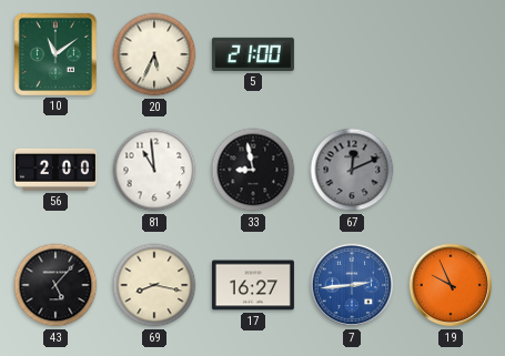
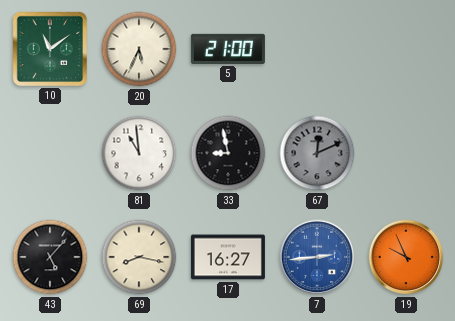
56: 2:00 -> none
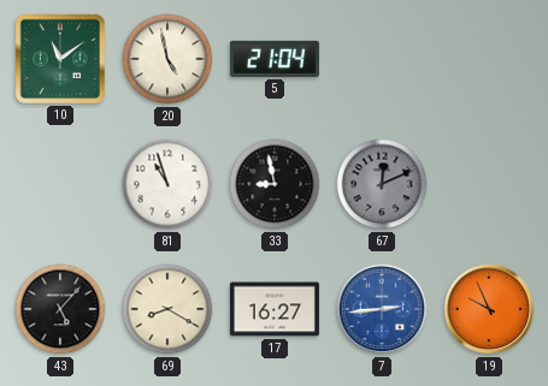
20: 5:34 -> 4:58
5: 21:00 -> 21:04
81: 10:59 -> 10:57
69: 8:17 -> 8:20
